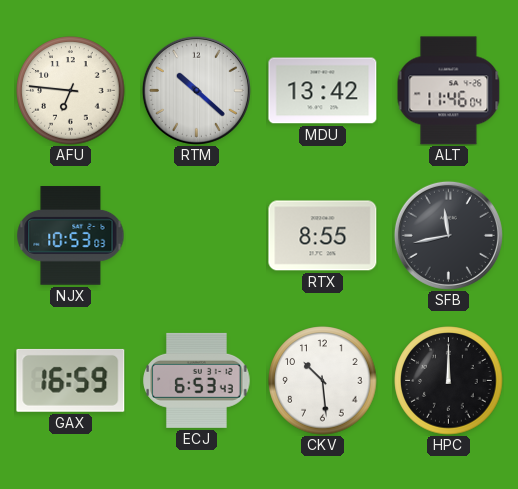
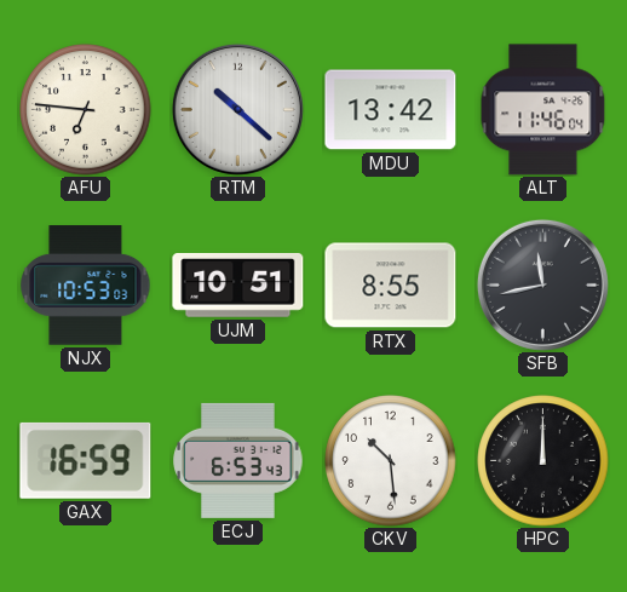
UJM: none -> 10:51
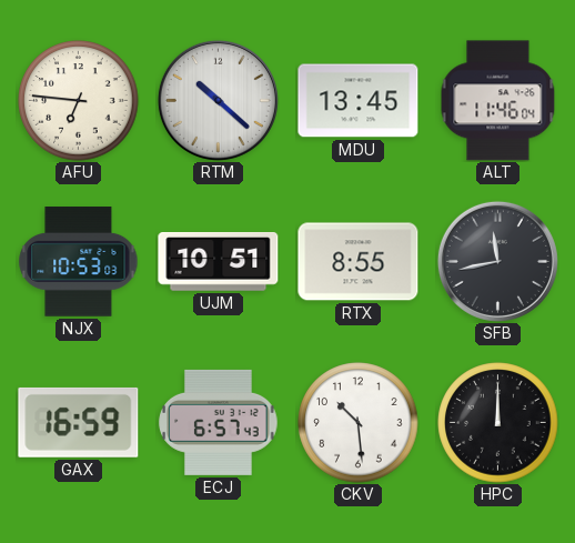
MDU: 13:42 -> 13:45
ECJ: 6:53 -> 6:57
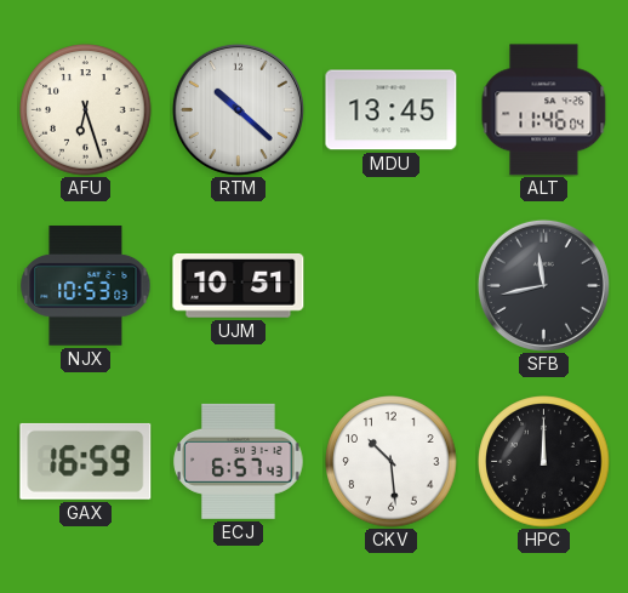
AFU: 6:46 -> 6:27
RTX: 8:55 -> none
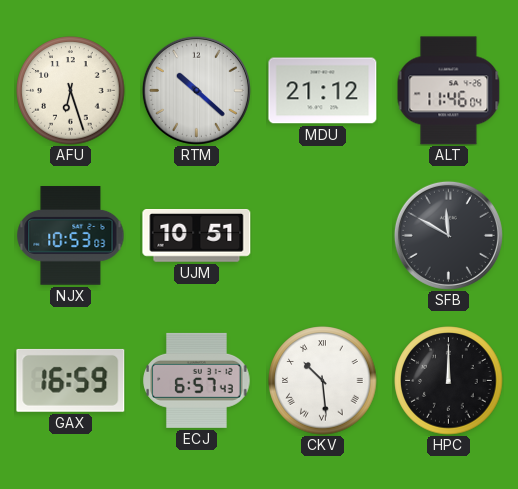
MDU: 13:45 -> 21:12
SFB: 11:43 -> 11:50
CKV numerals: Arabic -> Roman
